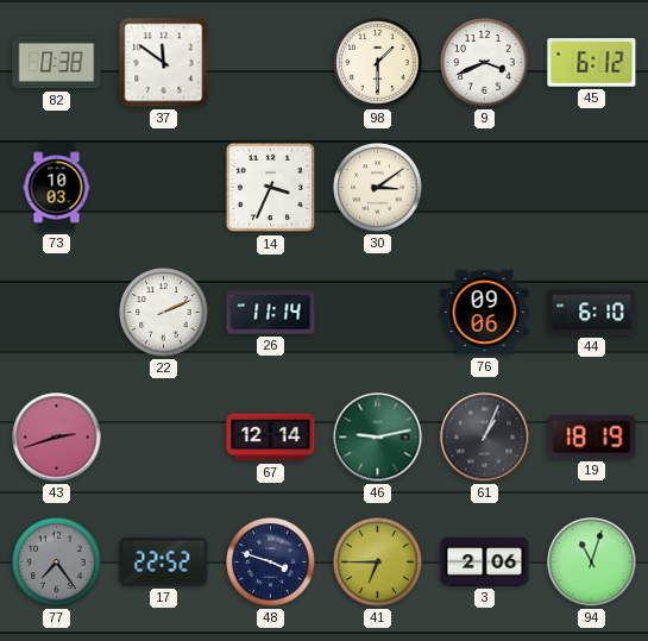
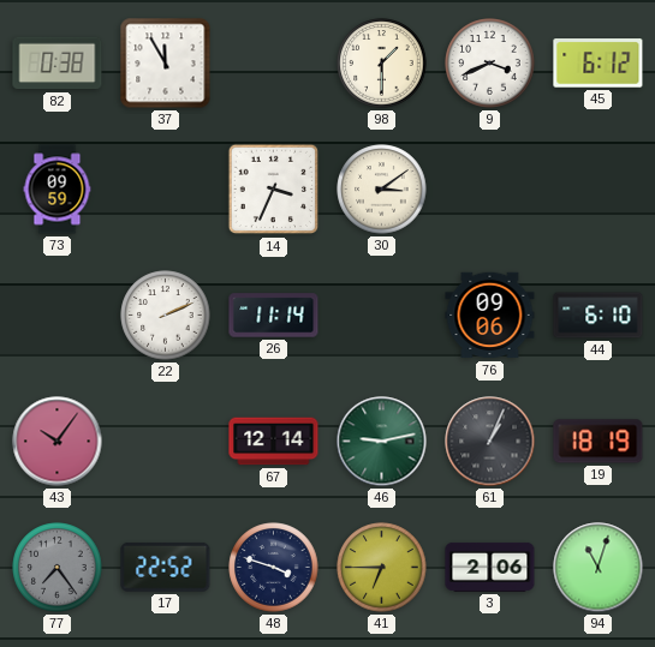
37: 11:51 -> 11:55
73: 10:03 -> 09:59
43: 2:42 -> 10:06
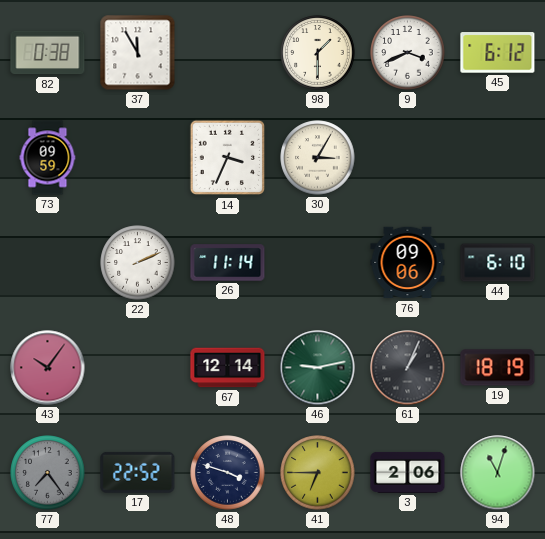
30: 3:09 -> 3:05
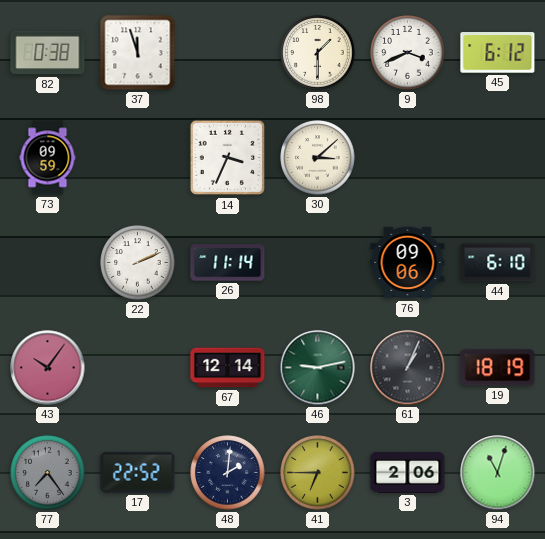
37: 11:55 -> 11:57
30: 3:05 -> 3:08
48: 3:48 -> 2:01
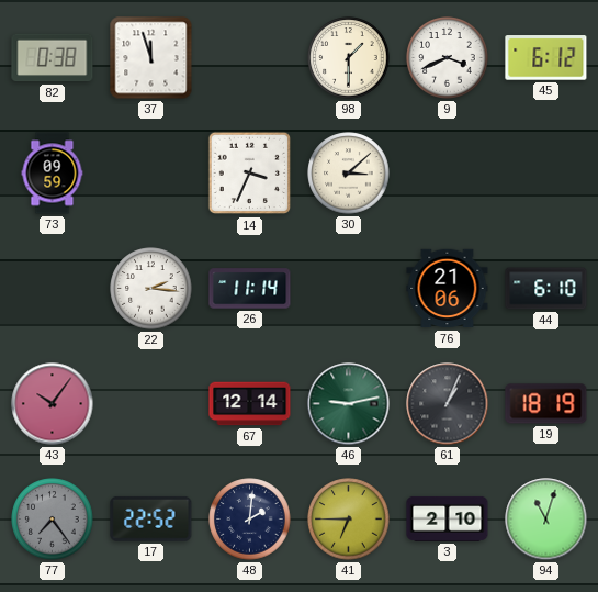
22: 2:11 -> 2:16
76: 09:06 -> 21:06
3: 2:06 -> 2:10
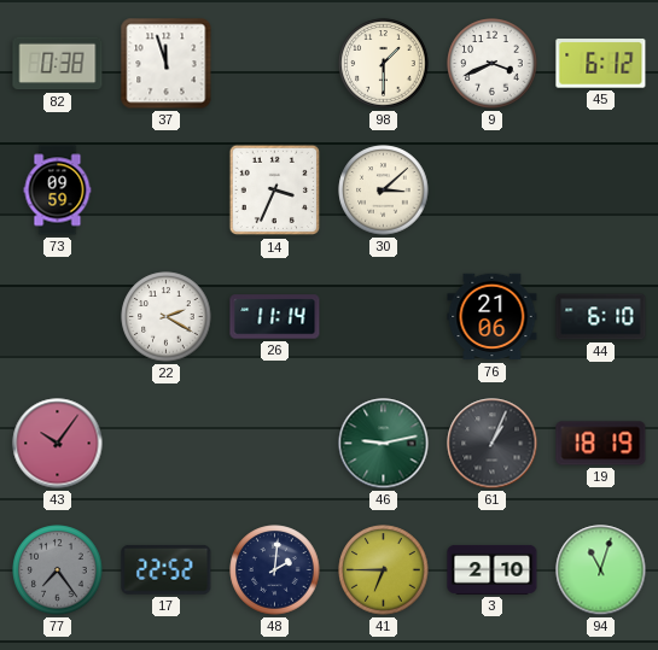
22: 2:16 -> 2:20
67: 12:14 -> none
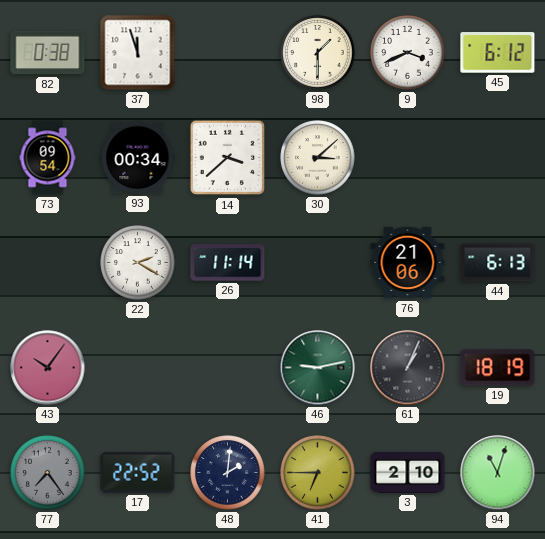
73: 09:59 -> 09:54
93: none -> 00:34
14: 3:34 -> 3:38
44: 6:10 -> 6:13
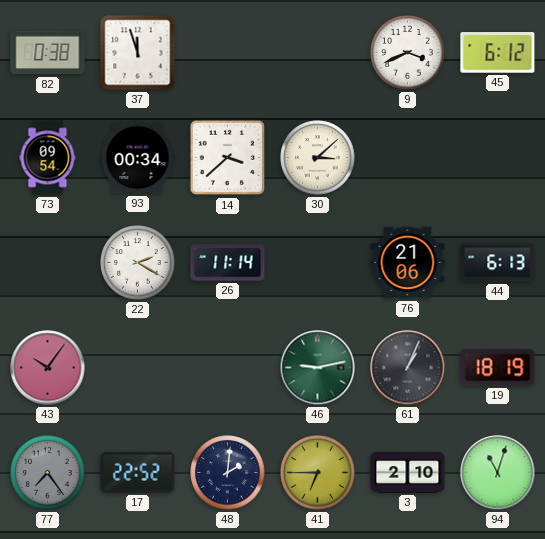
98: 1:30 -> none
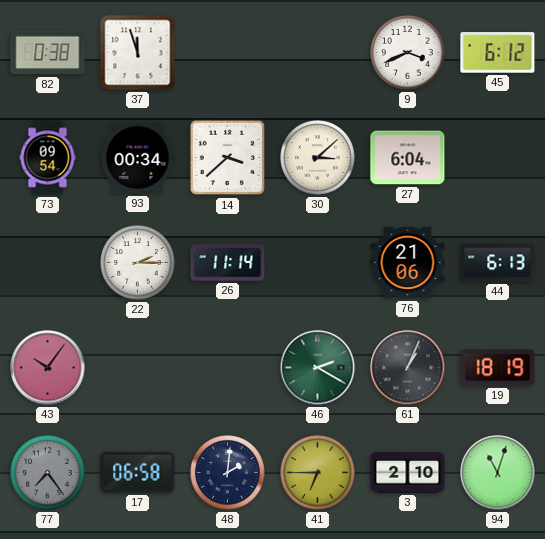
27: none -> 6:04
22: 2:20 -> 2:15
46: 9:13 -> 2:20
17: 22:52 -> 06:58
